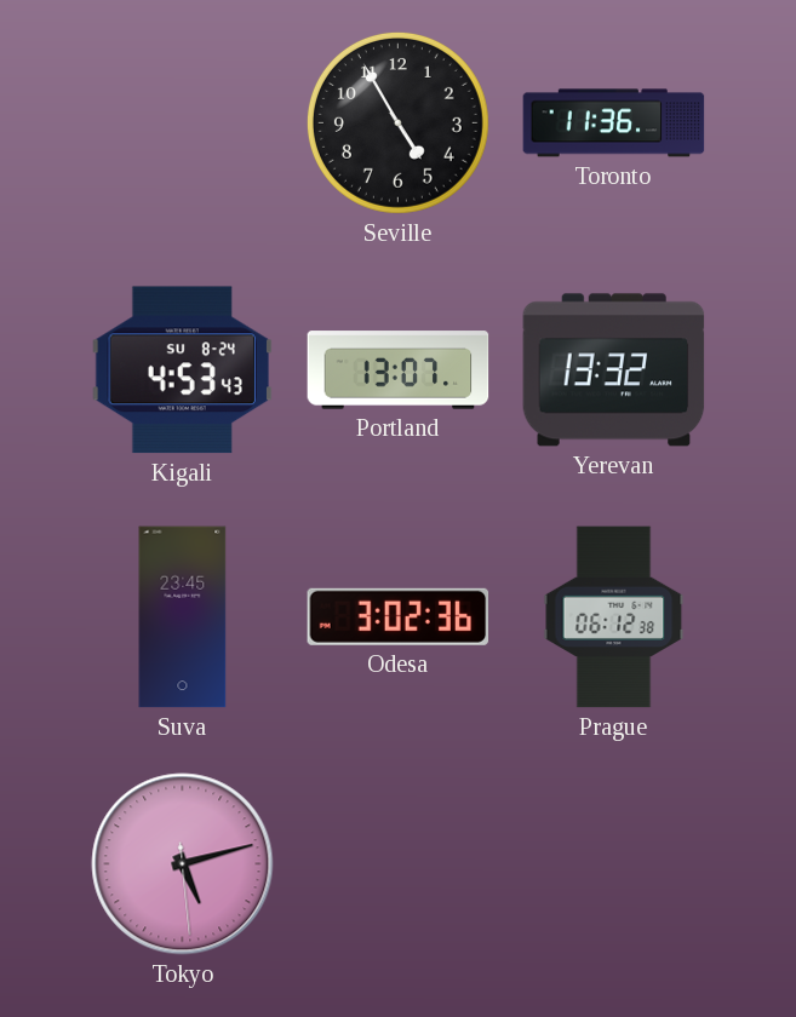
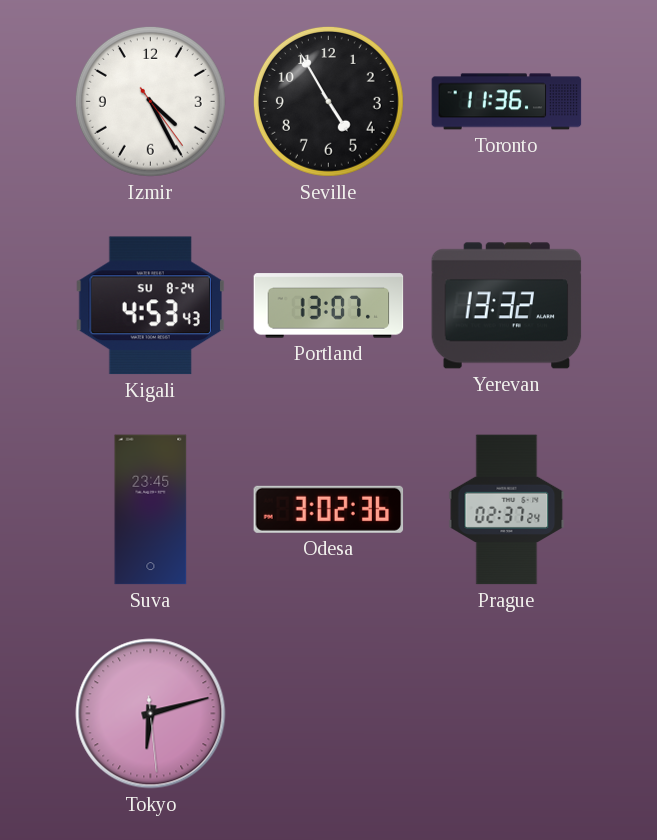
Izmir: none -> 4:25
Prague: 06:12 -> 02:37
Tokyo: 5:12 -> 6:12
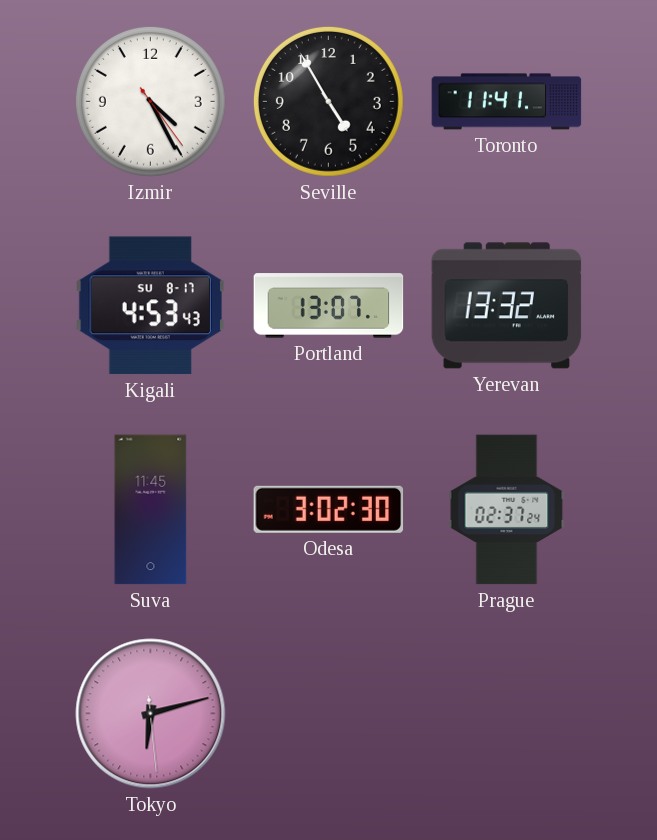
Toronto: 11:36 -> 11:41
Kigali date: SU 8-24 -> SU 8-17
Suva: 23:45 -> 11:45
Odesa: 3:02:36 -> 3:02:30
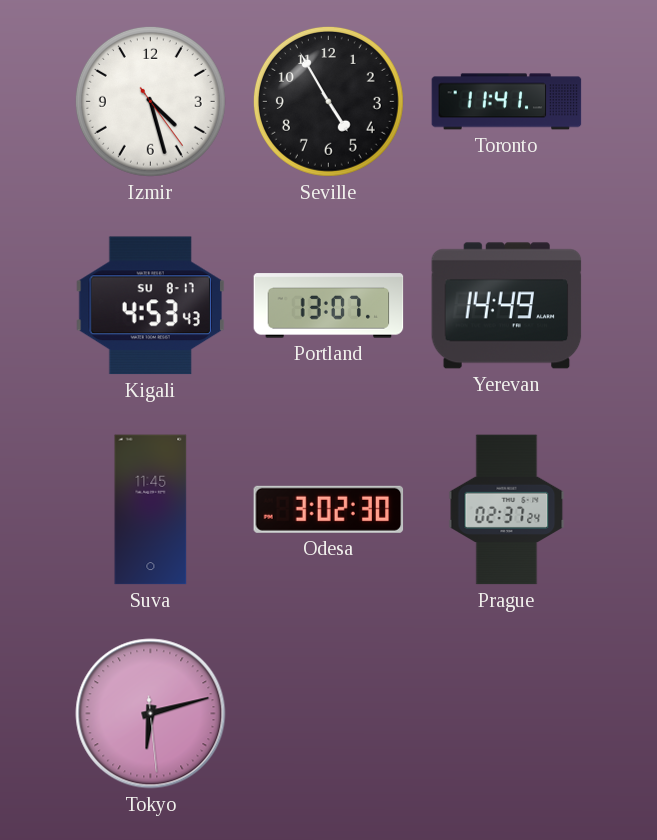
Izmir: 4:25 -> 4:27
Yerevan: 13:32 -> 14:49
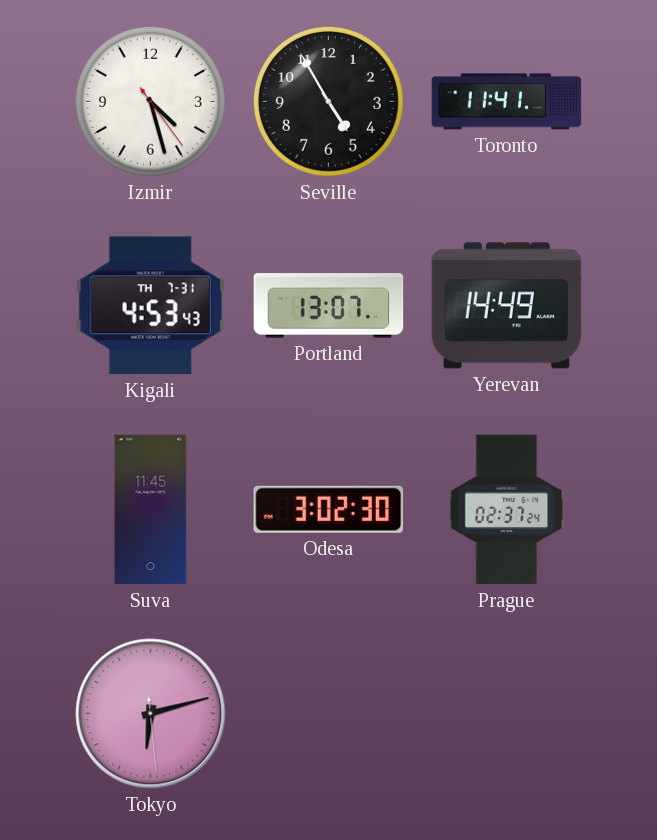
Kigali date: SU 8-17 -> TH 7-31
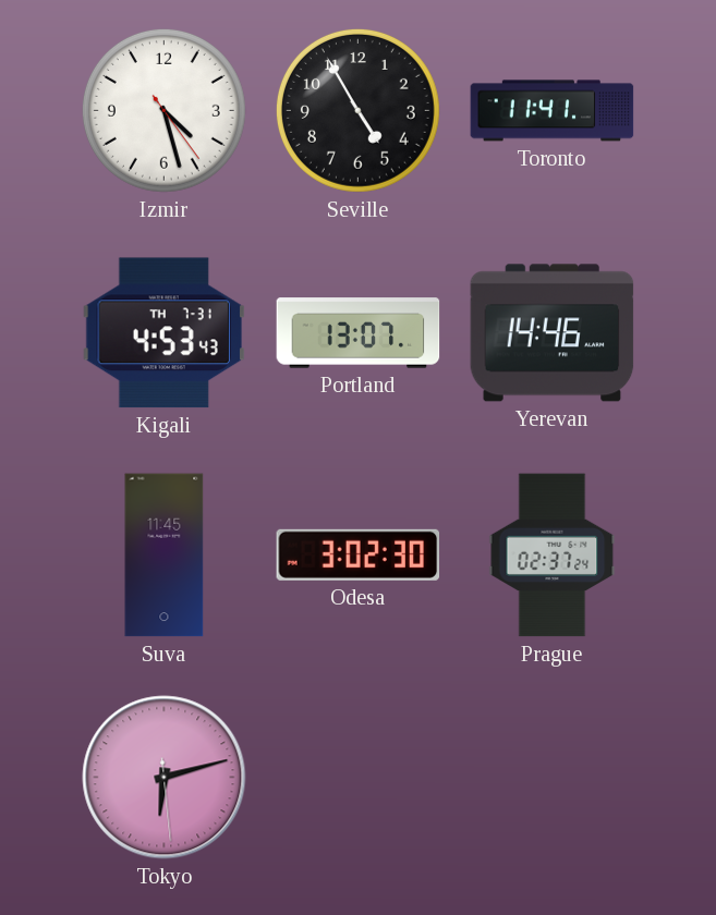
Yerevan: 14:49 -> 14:46
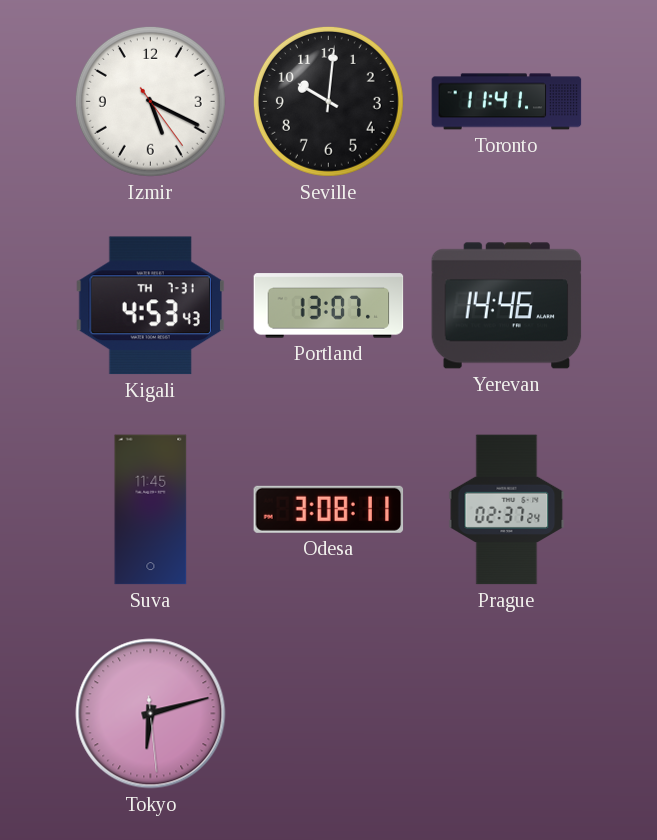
Izmir: 4:27 -> 5:19
Seville: 4:55 -> 10:01
Odesa: 3:02 -> 3:08
